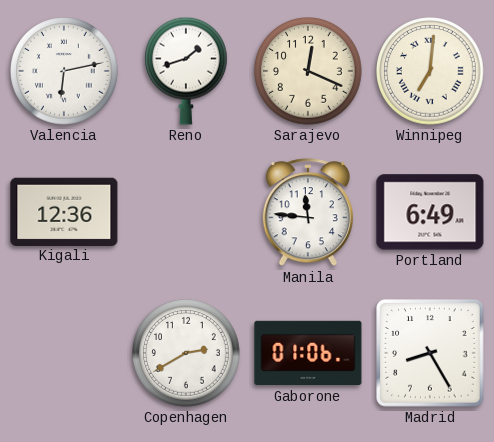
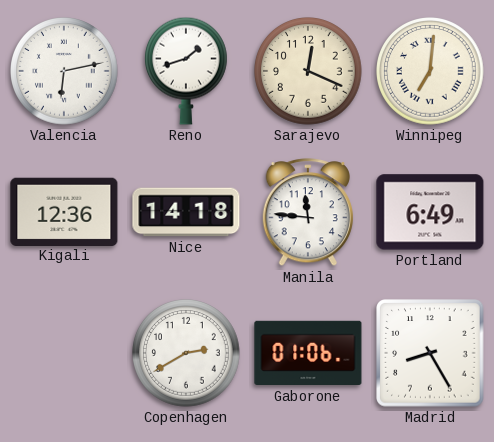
Nice: none -> 14:18
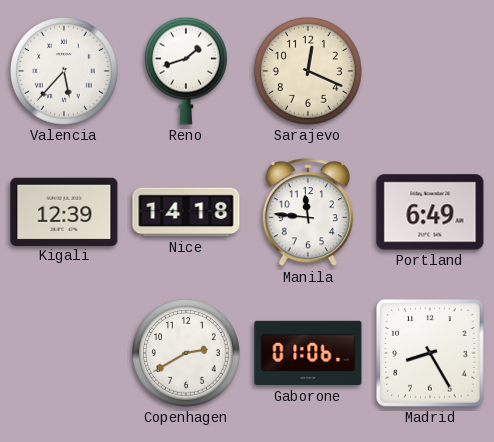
Valencia: 6:13 -> 5:37
Winnipeg: 7:01 -> none
Kigali: 12:36 -> 12:39
